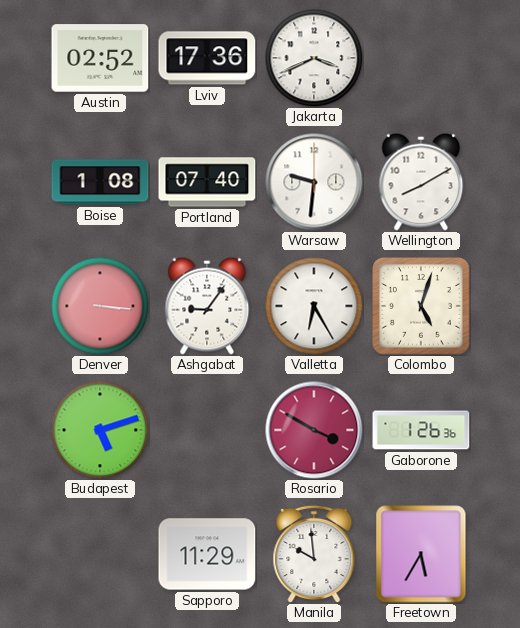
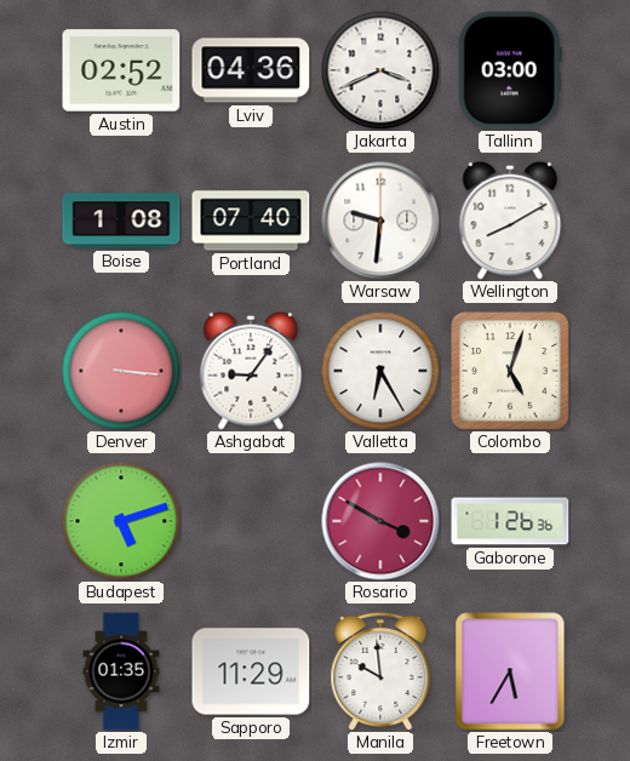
Lviv: 17:36 -> 04:36
Tallinn: none -> 03:00
Izmir: none -> 01:35
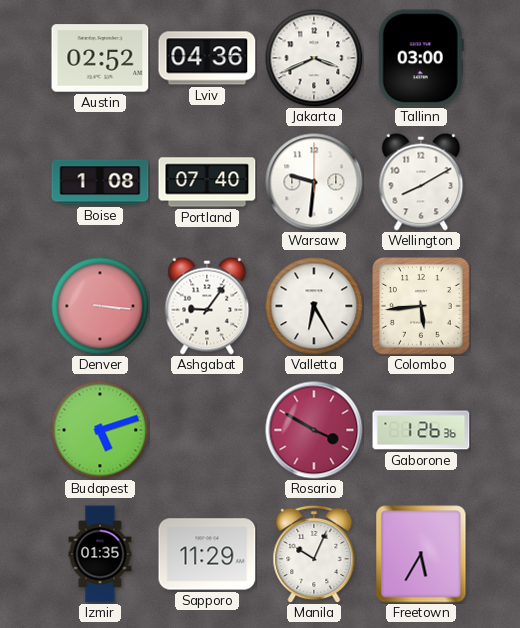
Colombo: 5:03 -> 5:44
Manila: 9:59 -> 10:04
